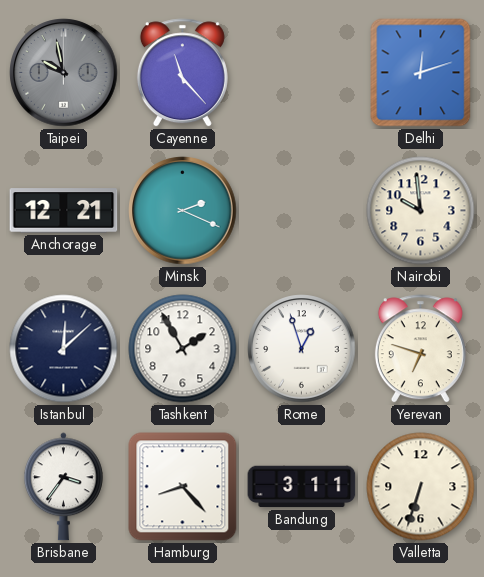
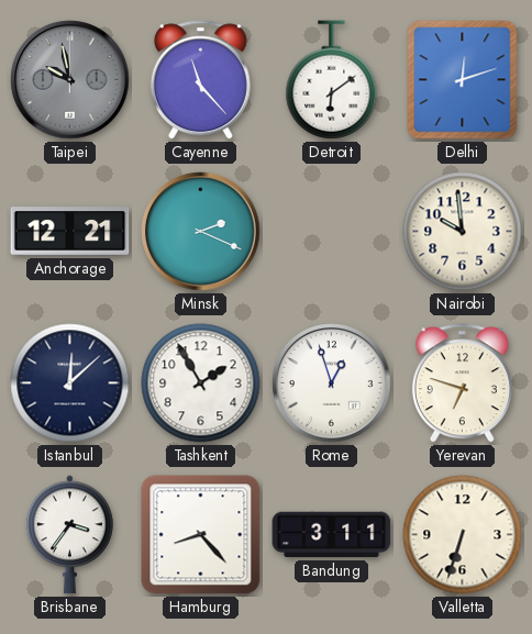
Detroit: none -> 6:09
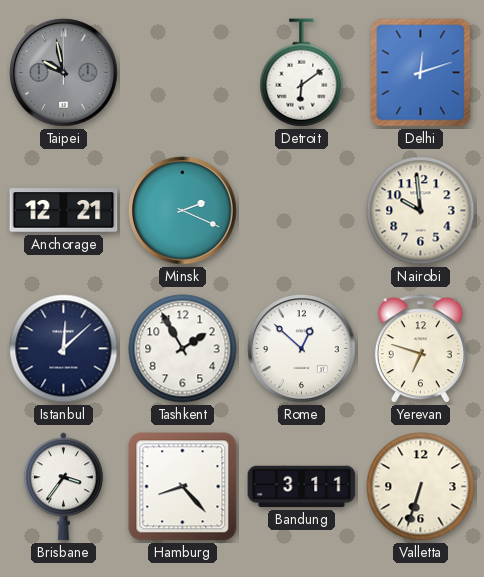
Cayenne: 11:23 -> none
Rome: 12:57 -> 12:52
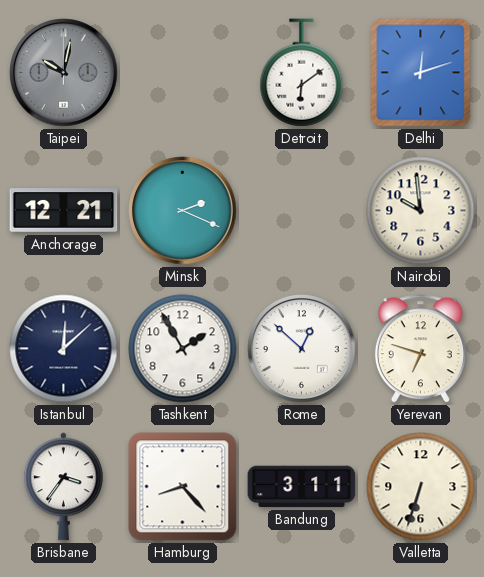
Taipei: 9:58 -> 10:02
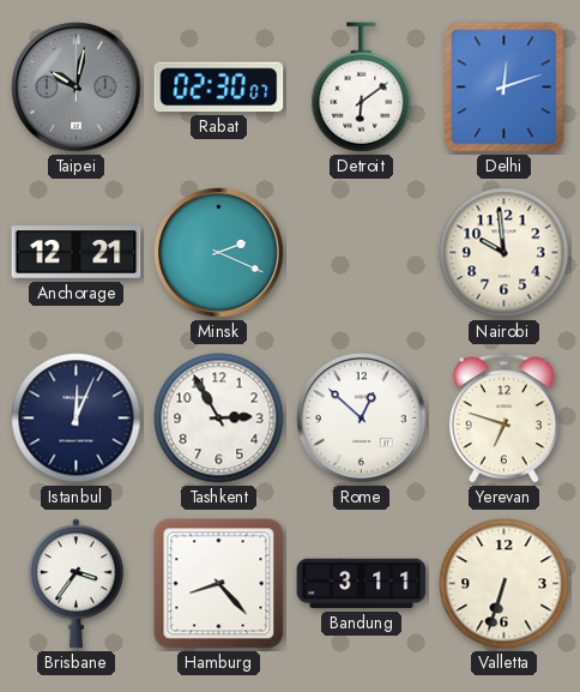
Rabat: none -> 02:30
Istanbul: 12:08 -> 12:04
Tashkent: 1:55 -> 2:55
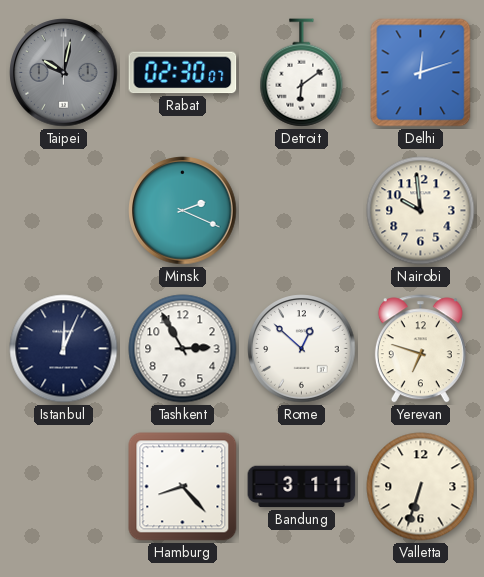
Anchorage: 12:21 -> none
Brisbane: 3:36 -> none
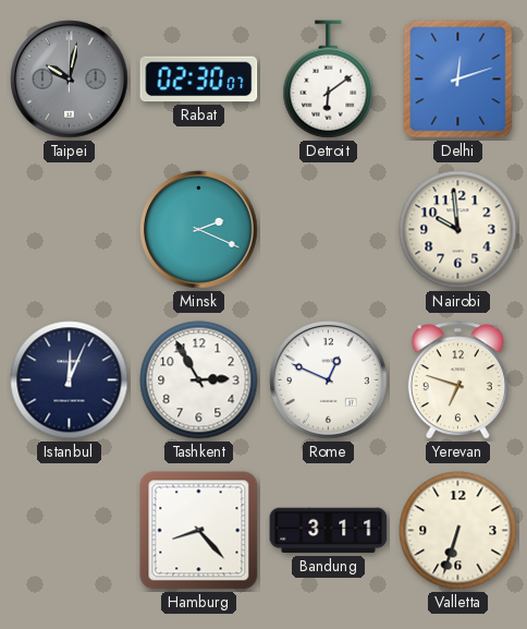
Rome: 12:52 -> 12:49
